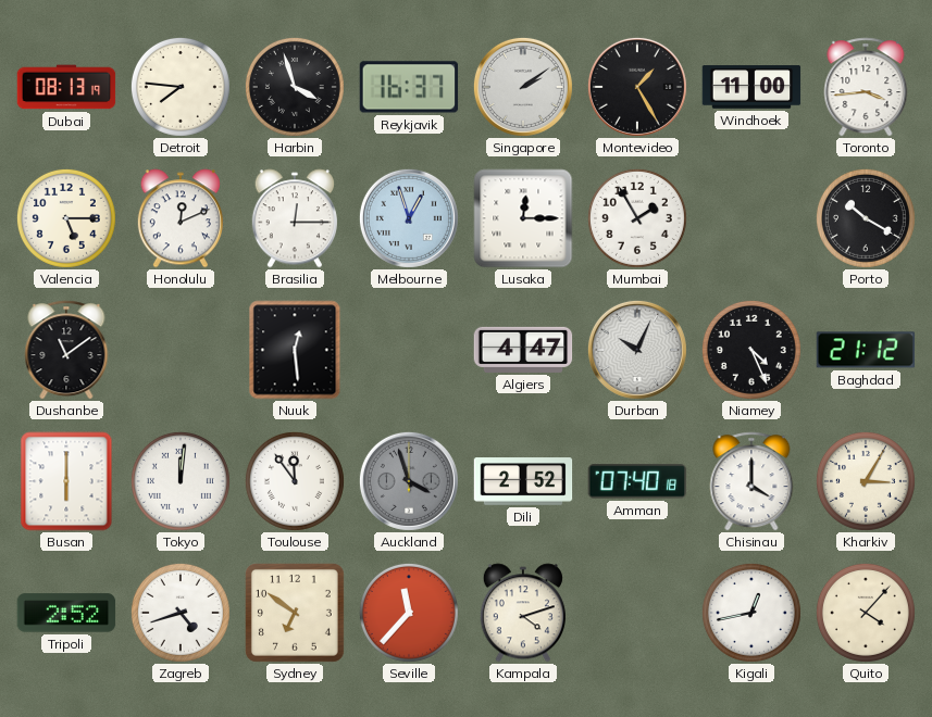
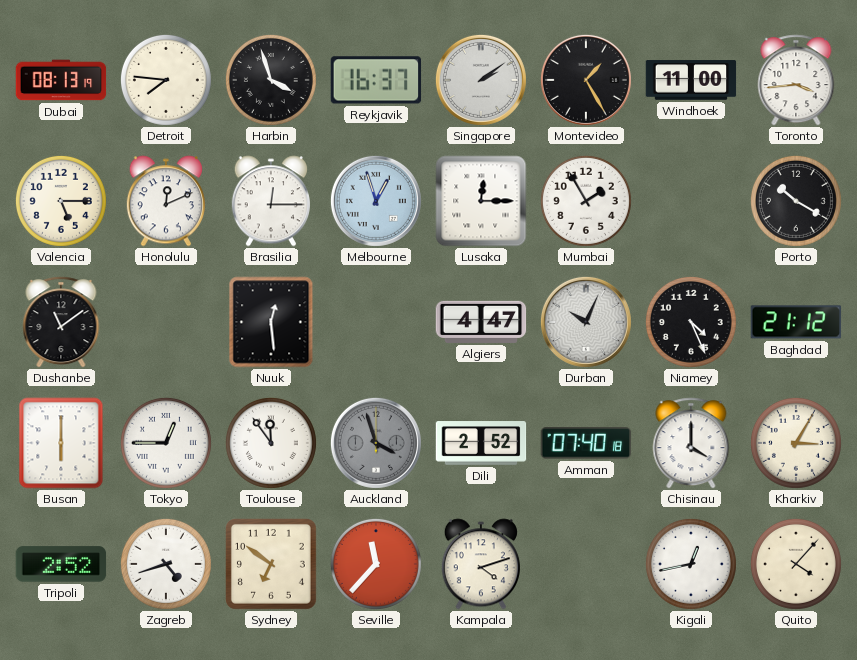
Tokyo: 12:01 -> 12:45
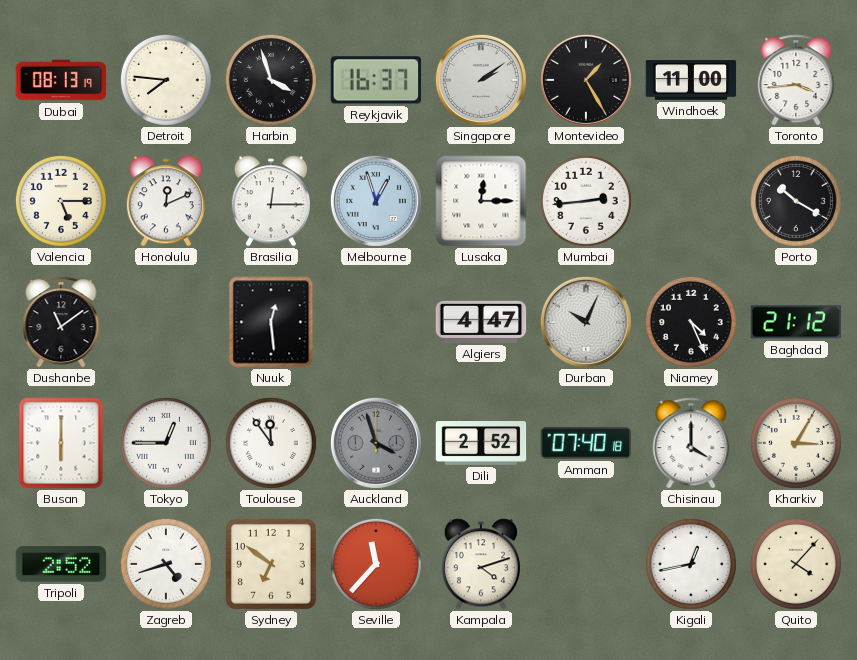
Mumbai: 1:55 -> 2:44
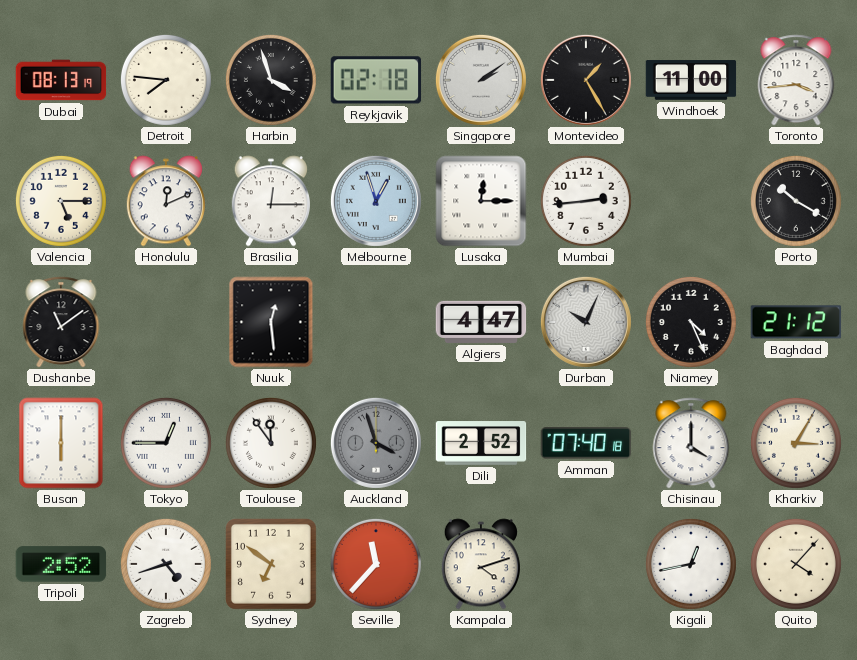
Reykjavik: 16:37 -> 02:18
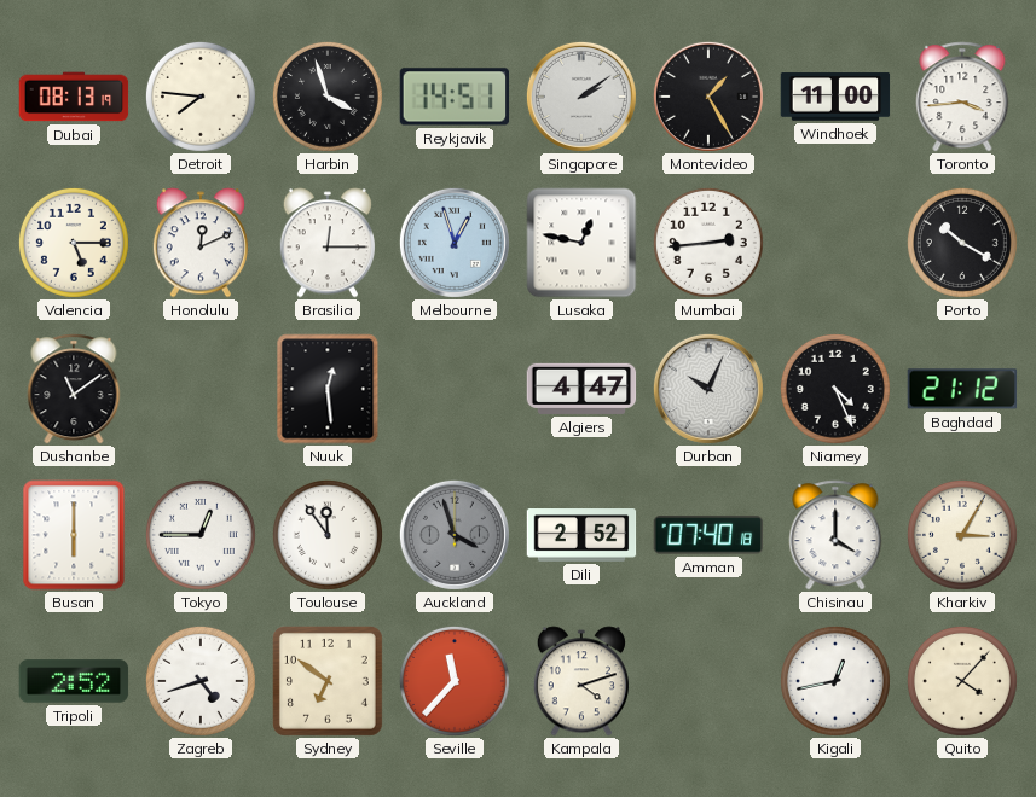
Reykjavik: 02:18 -> 14:51
Lusaka: 12:15 -> 12:47
